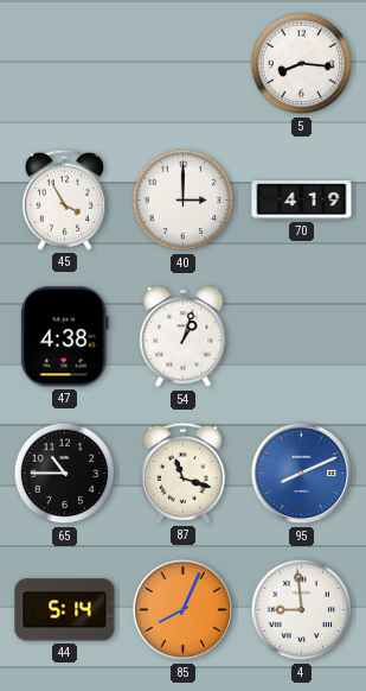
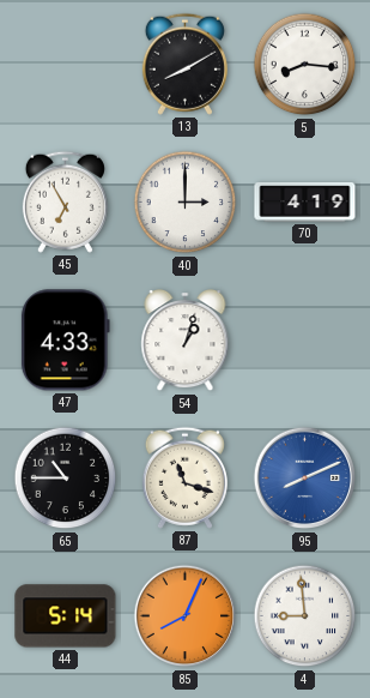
13: none -> 8:10
45: 3:55 -> 6:55
47: 4:38 -> 4:33
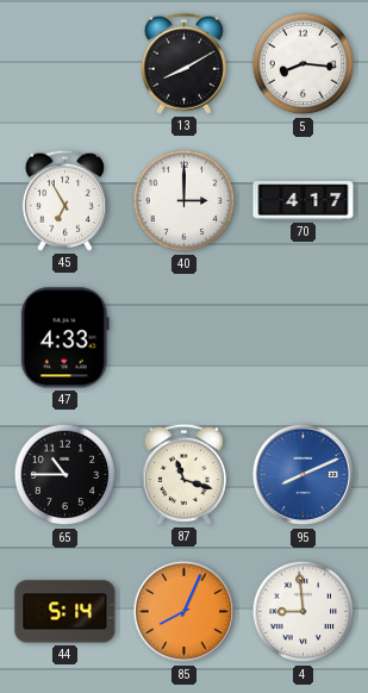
70: 4:19 -> 4:17
54: 1:03 -> none
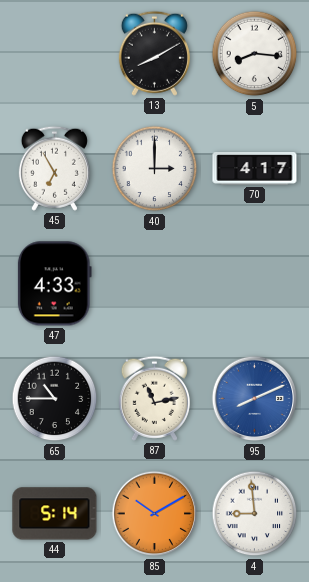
87: 11:18 -> 11:13
85: 8:04 -> 10:10
